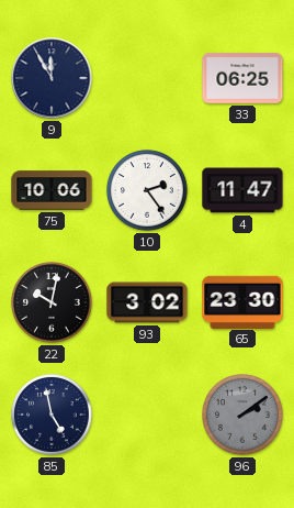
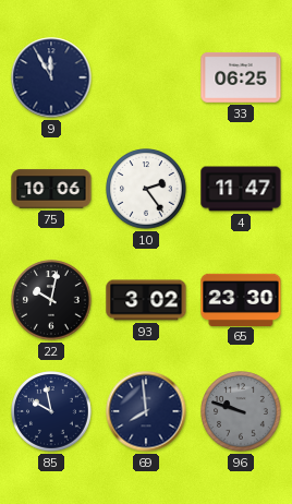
85: 4:58 -> 9:58
69: none -> 7:59
96: 2:09 -> 9:48
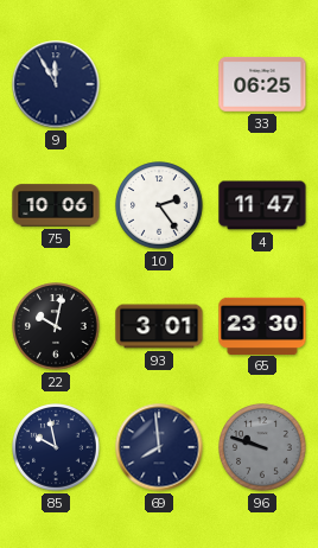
93: 3:02 -> 3:01
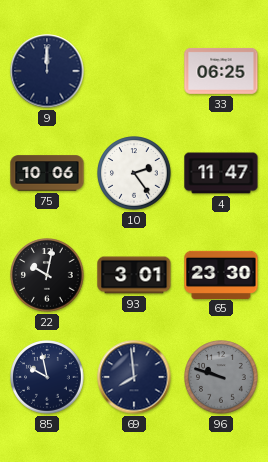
9: 11:55 -> 12:00
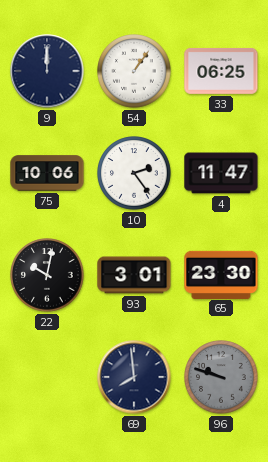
54: none -> 1:06
85: 9:58 -> none
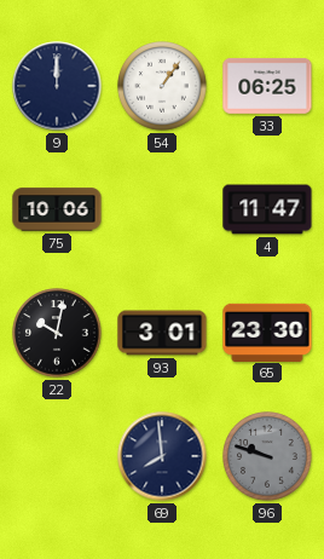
10: 2:24 -> none
